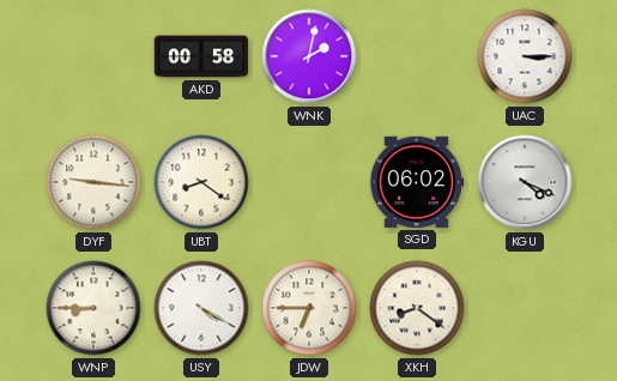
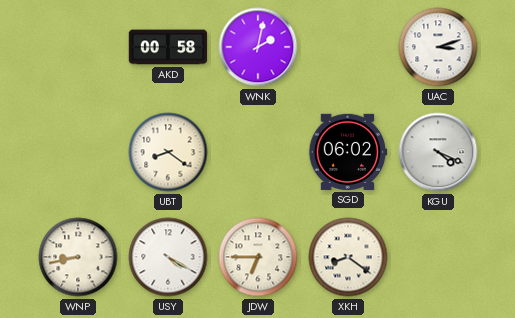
UAC: 3:15 -> 3:12
DYF: 9:16 -> none
WNP: 8:45 -> 8:43
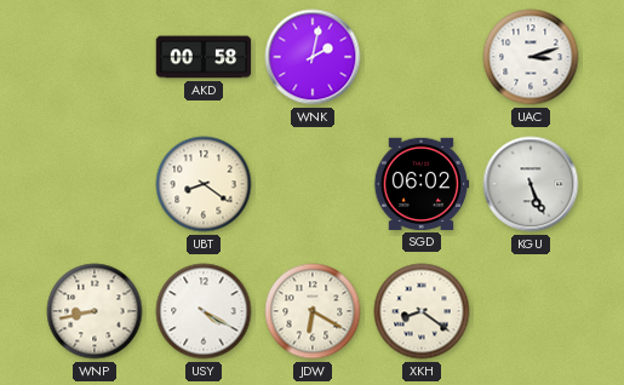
KGU: 4:19 -> 5:26
JDW: 6:45 -> 6:20
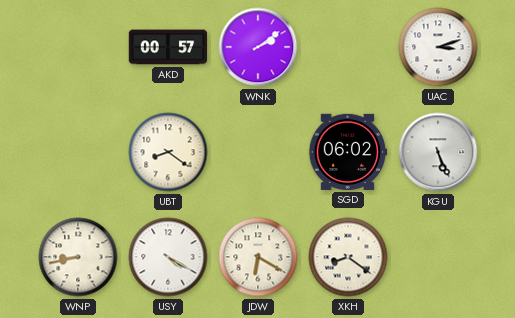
AKD: 00:58 -> 00:57
WNK: 2:02 -> 2:09
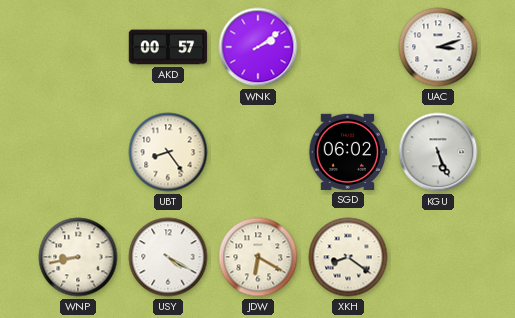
UBT: 8:21 -> 8:24
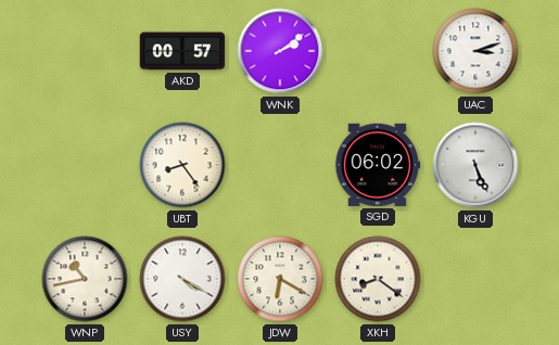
WNP: 8:43 -> 10:43
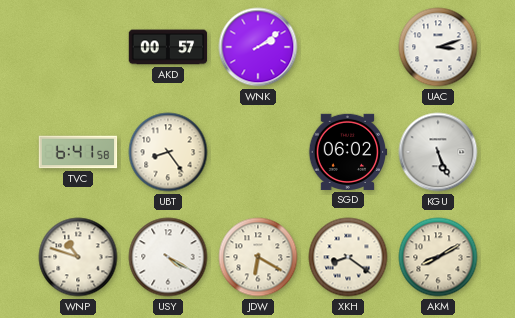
TVC: none -> 6:41
WNP: 10:43 -> 10:48
AKM: none -> 8:10
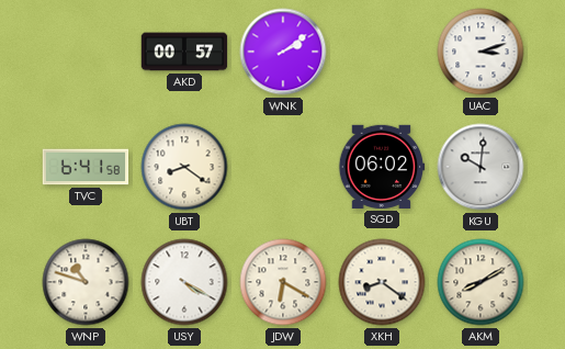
UBT: 8:24 -> 8:21
KGU: 5:26 -> 10:01
